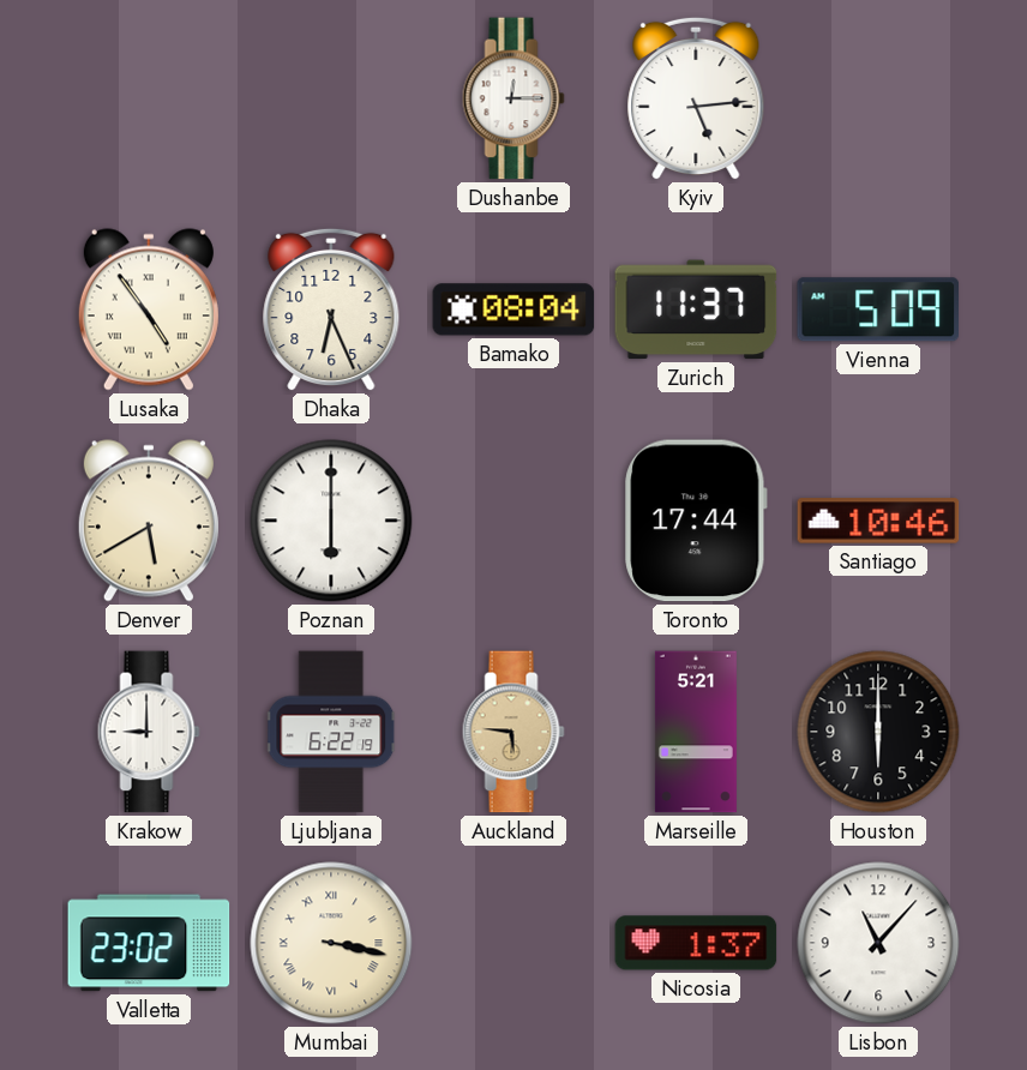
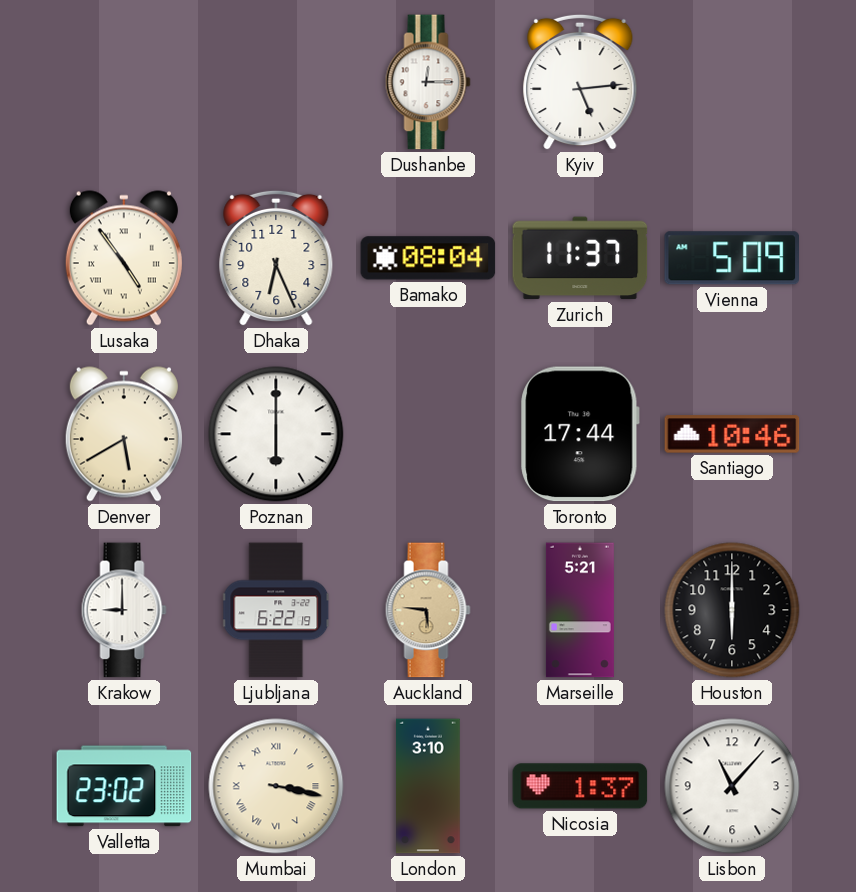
London: none -> 3:10
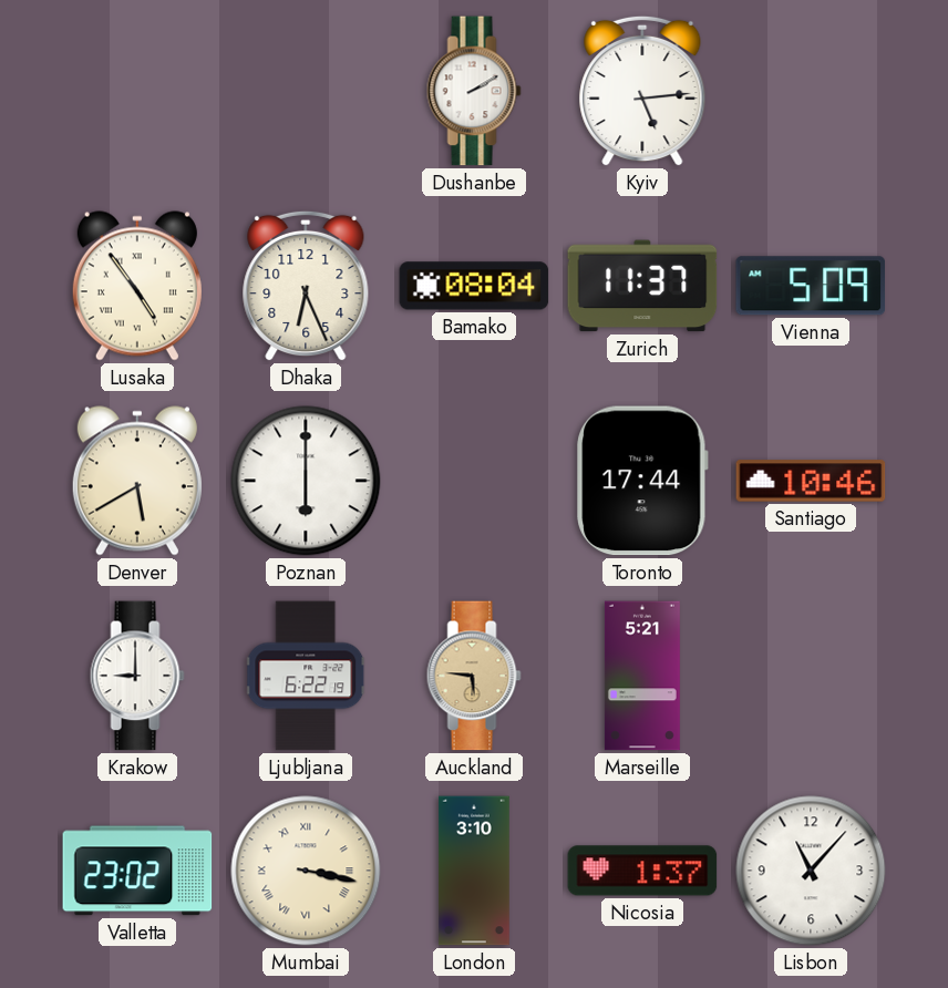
Dushanbe: 12:15 -> 2:10
Houston: 6:00 -> none
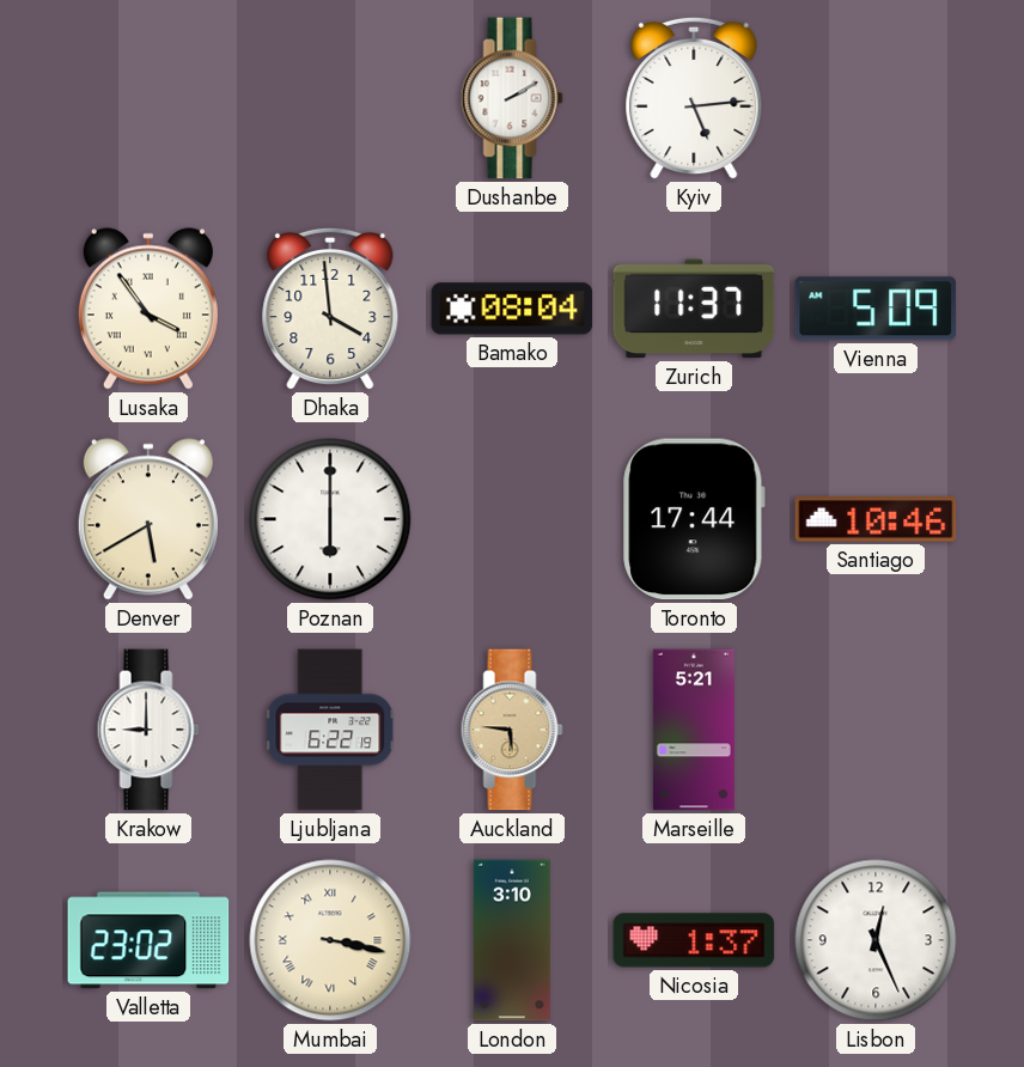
Lusaka: 4:54 -> 3:54
Dhaka: 6:26 -> 3:59
Lisbon: 11:07 -> 12:26
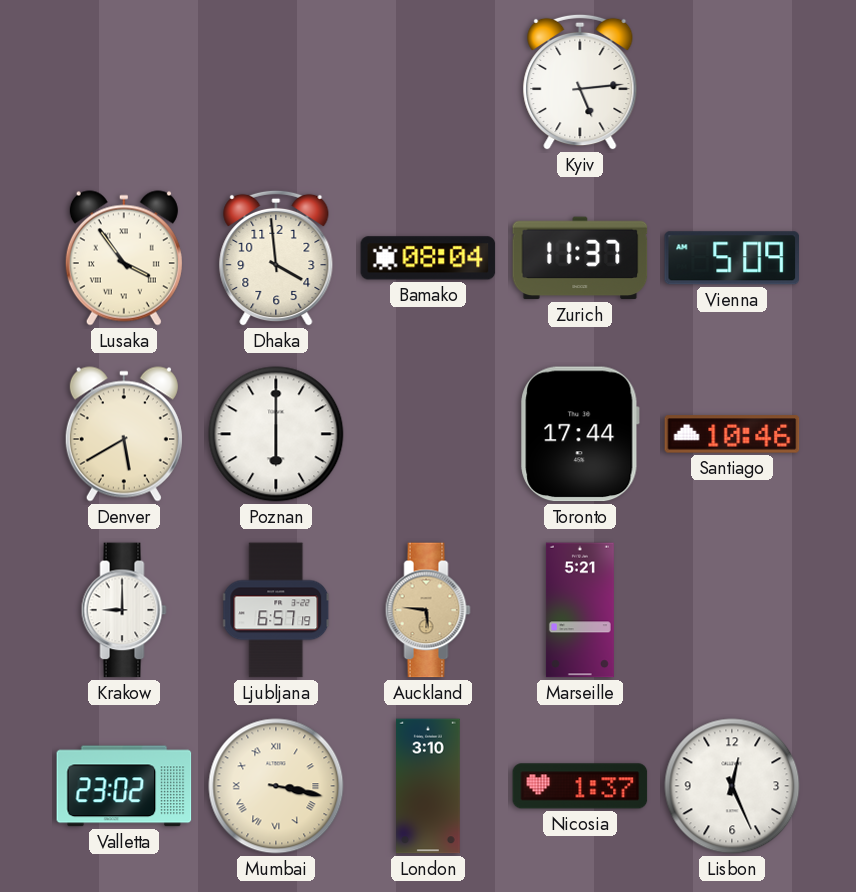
Dushanbe: 2:10 -> none
Ljubljana: 6:22 -> 6:57
